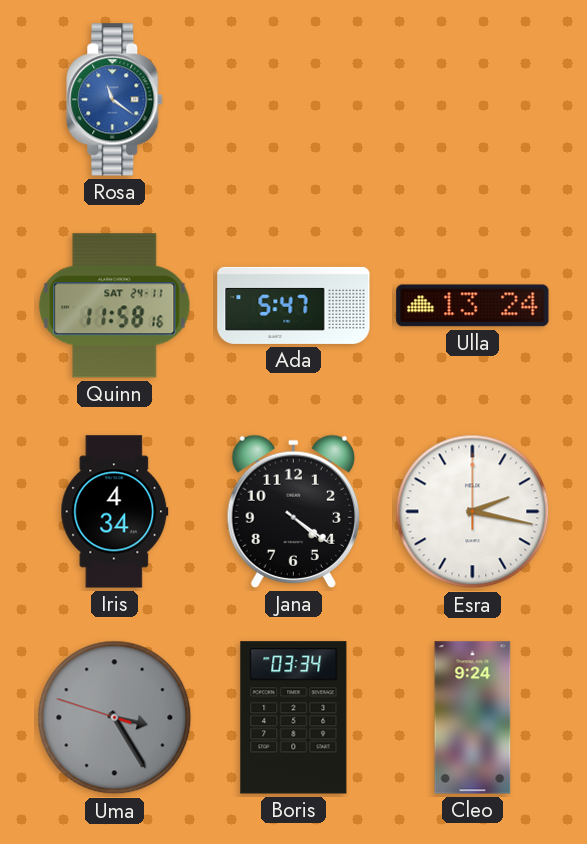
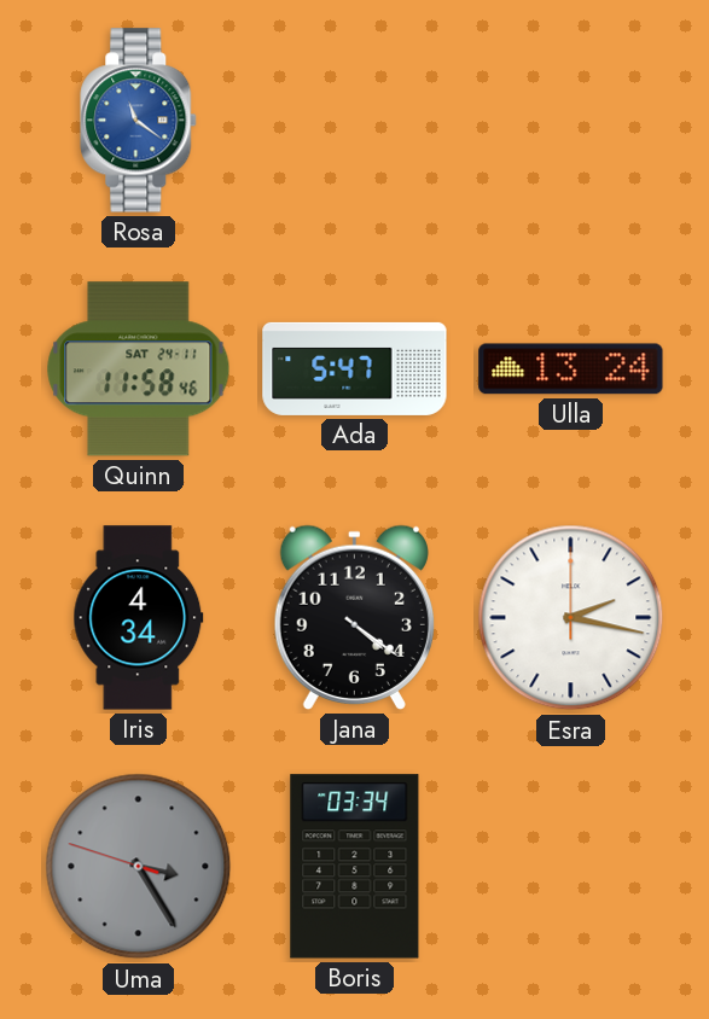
Quinn: 11:58:16 -> 11:58:46
Cleo: 9:24 -> none
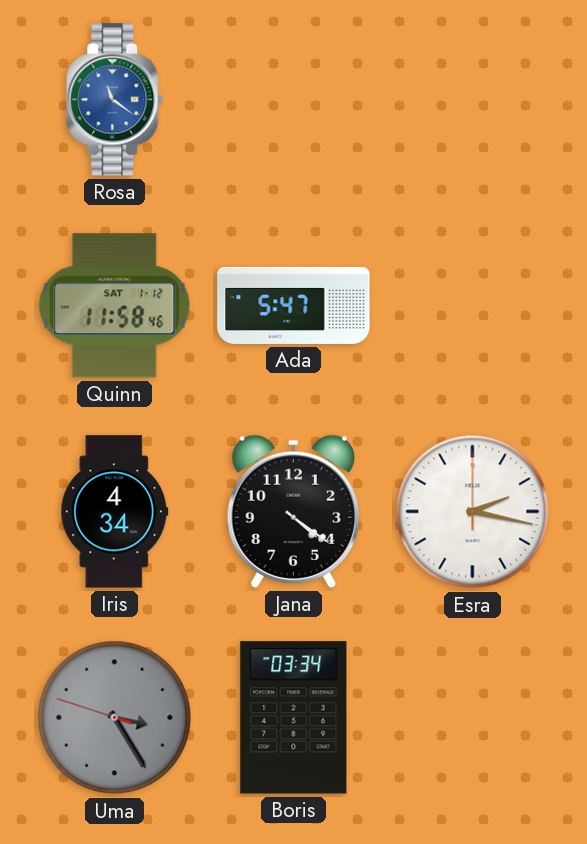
Quinn date: SAT 24-11 -> SAT 1-12
Ulla: 13:24 -> none
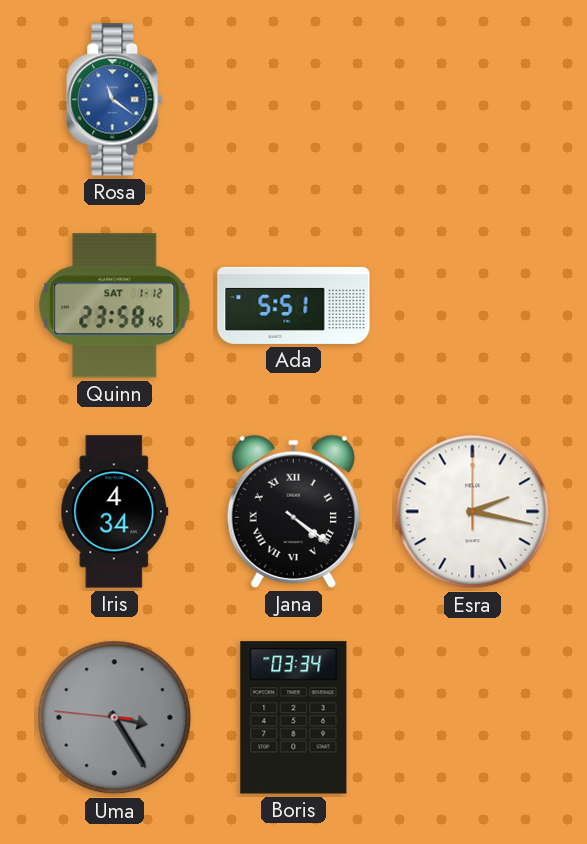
Quinn: 11:58 -> 23:58
Ada: 5:47 -> 5:51
Jana numerals: Arabic -> Roman
Uma: 3:24:48 -> 3:24:46
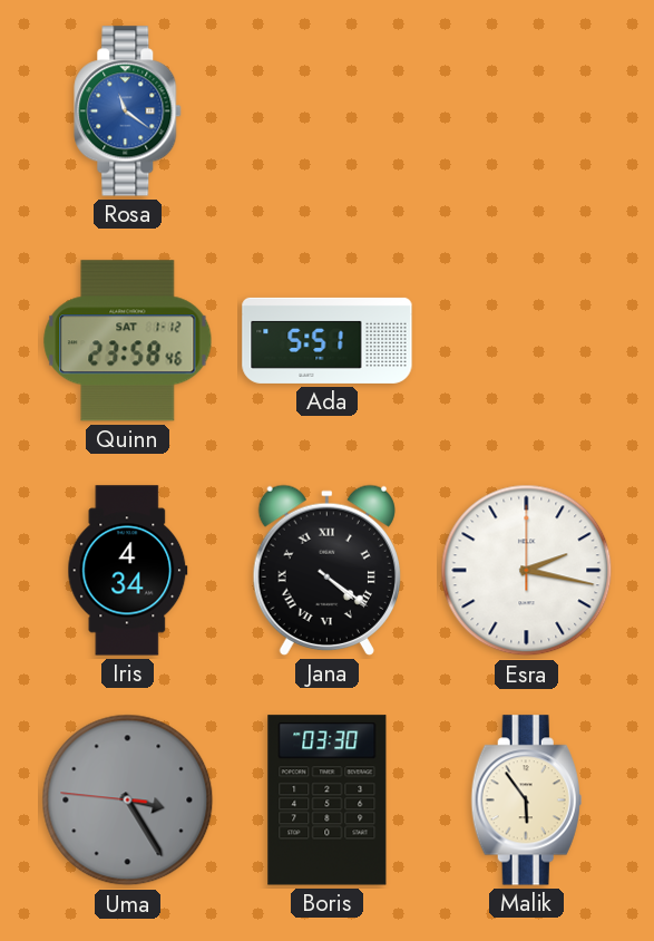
Boris: 03:34 -> 03:30
Malik: none -> 5:54
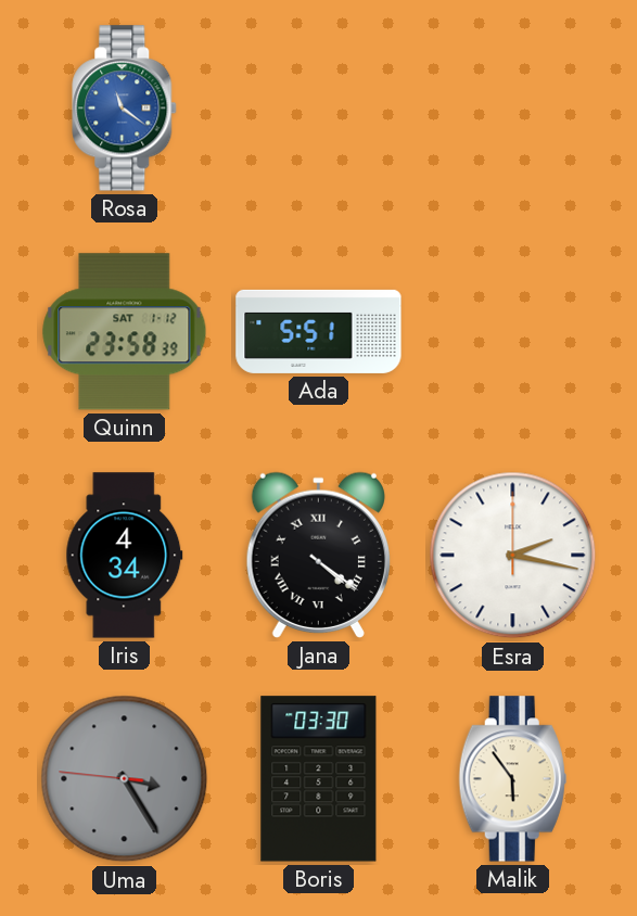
Quinn: 23:58:46 -> 23:58:39
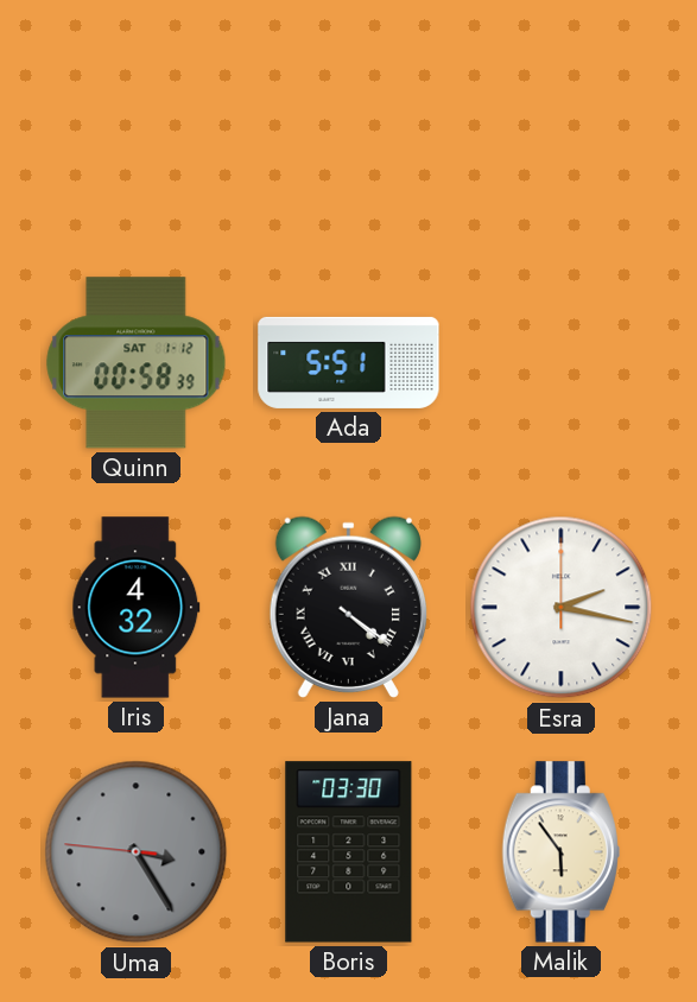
Rosa: 11:21 -> none
Quinn: 23:58 -> 00:58
Iris: 4:34 -> 4:32
